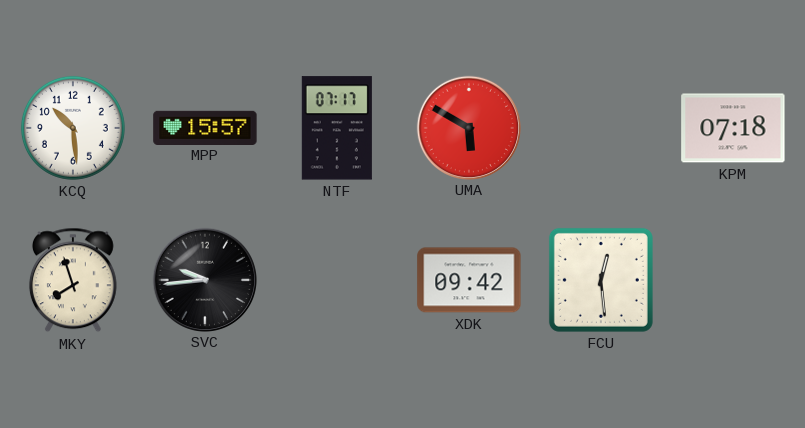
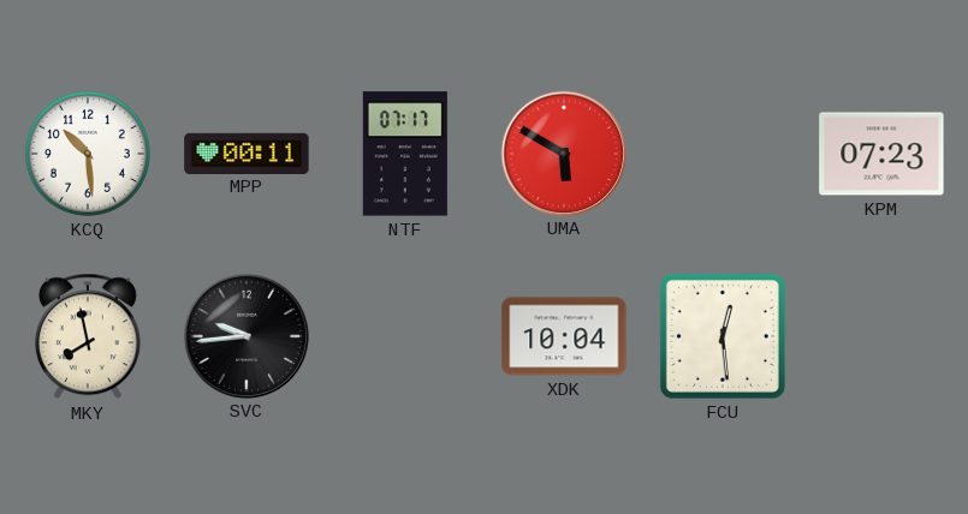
MPP: 15:57 -> 00:11
KPM: 07:18 -> 07:23
MKY: 7:57 -> 7:58
XDK: 09:42 -> 10:04
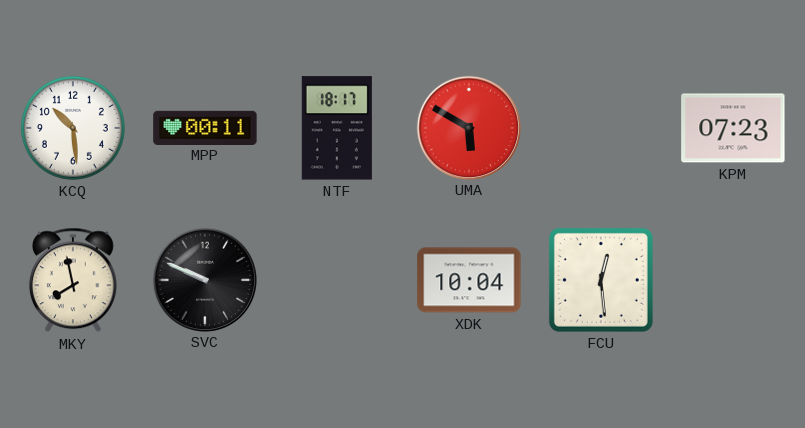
NTF: 07:17 -> 18:17
SVC: 9:44 -> 9:49
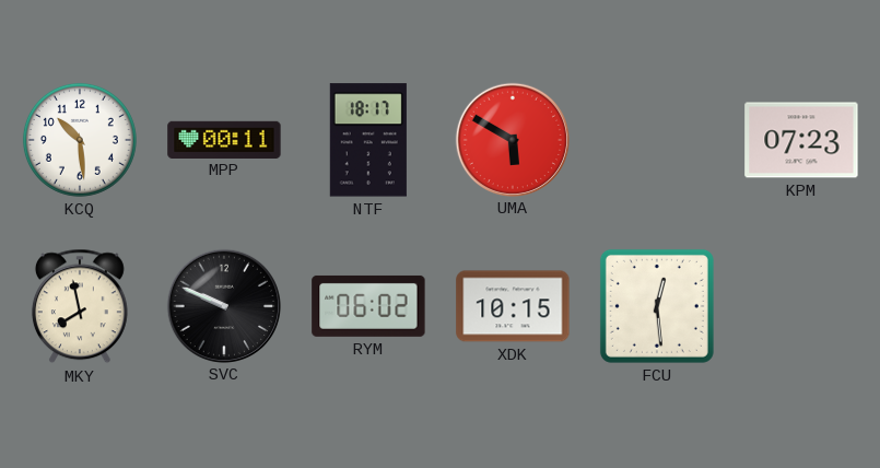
RYM: none -> 06:02
XDK: 10:04 -> 10:15
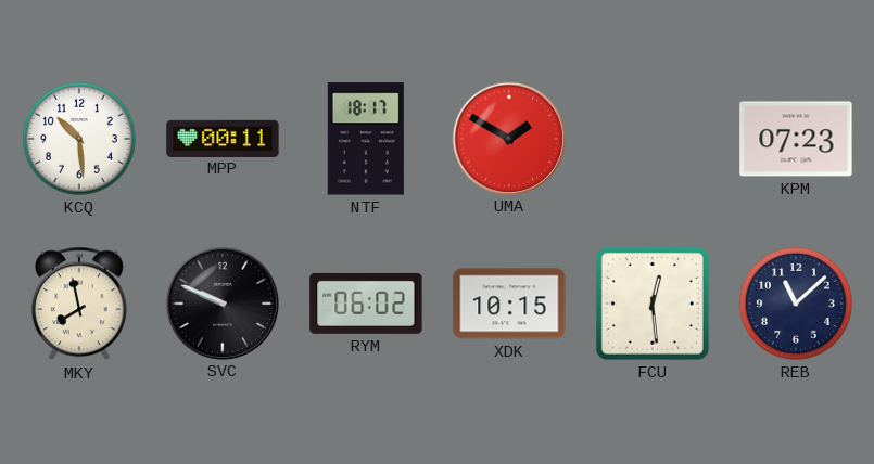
UMA: 5:50 -> 1:50
REB: none -> 11:08
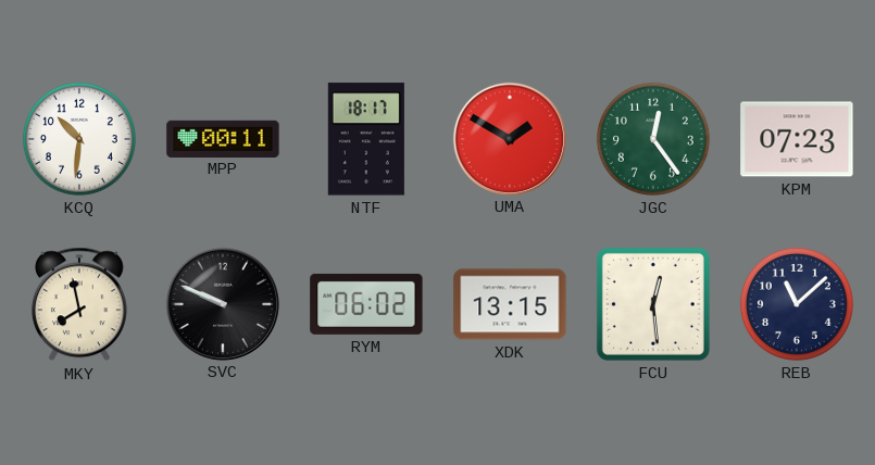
KCQ: 10:29 -> 10:31
JGC: none -> 12:24
XDK: 10:15 -> 13:15
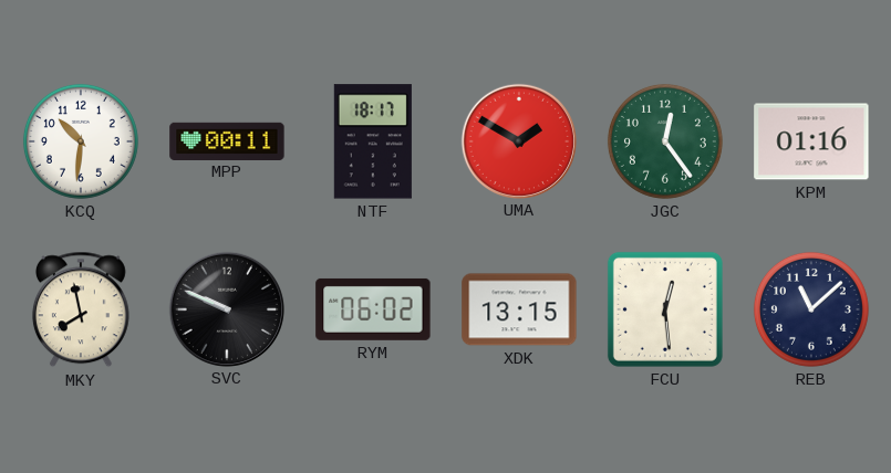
KPM: 07:23 -> 01:16
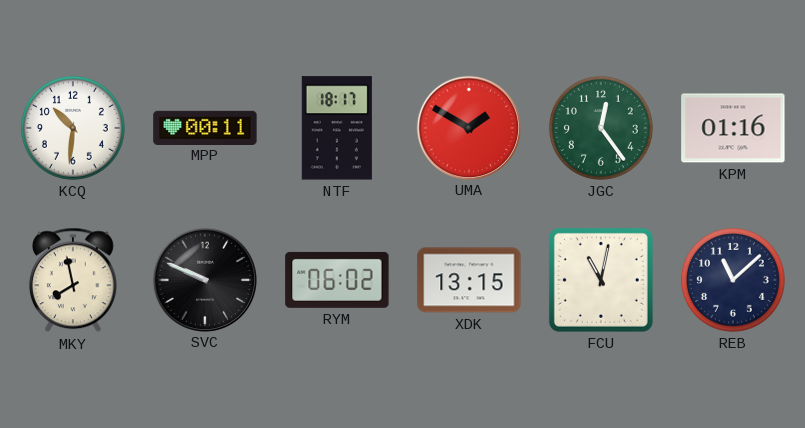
FCU: 12:29 -> 11:02
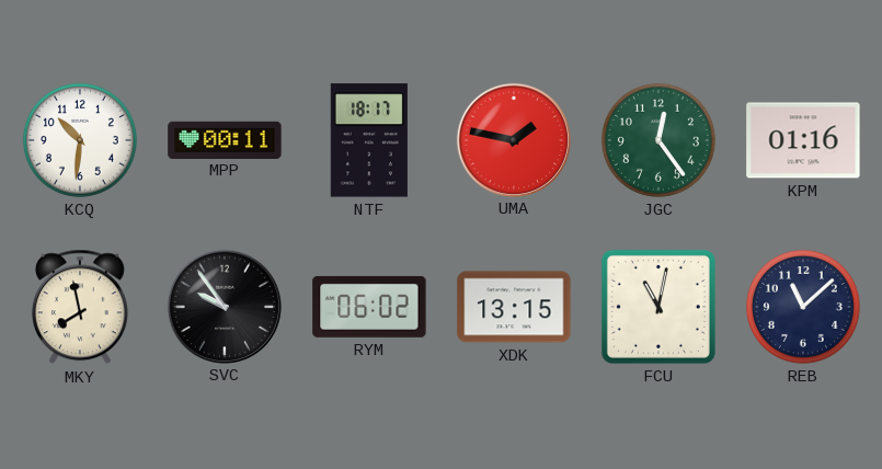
UMA: 1:50 -> 1:47
SVC: 9:49 -> 9:54
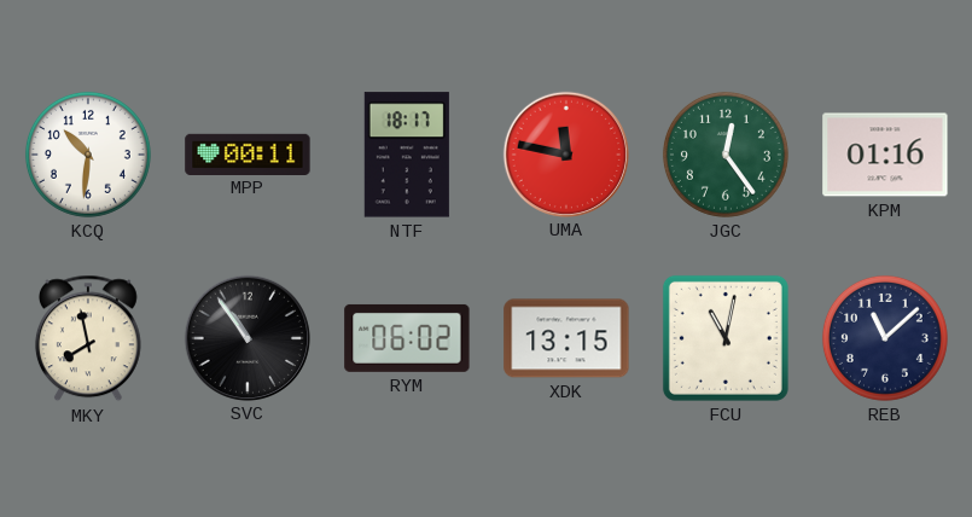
UMA: 1:47 -> 11:47
SVC: 9:54 -> 10:54
